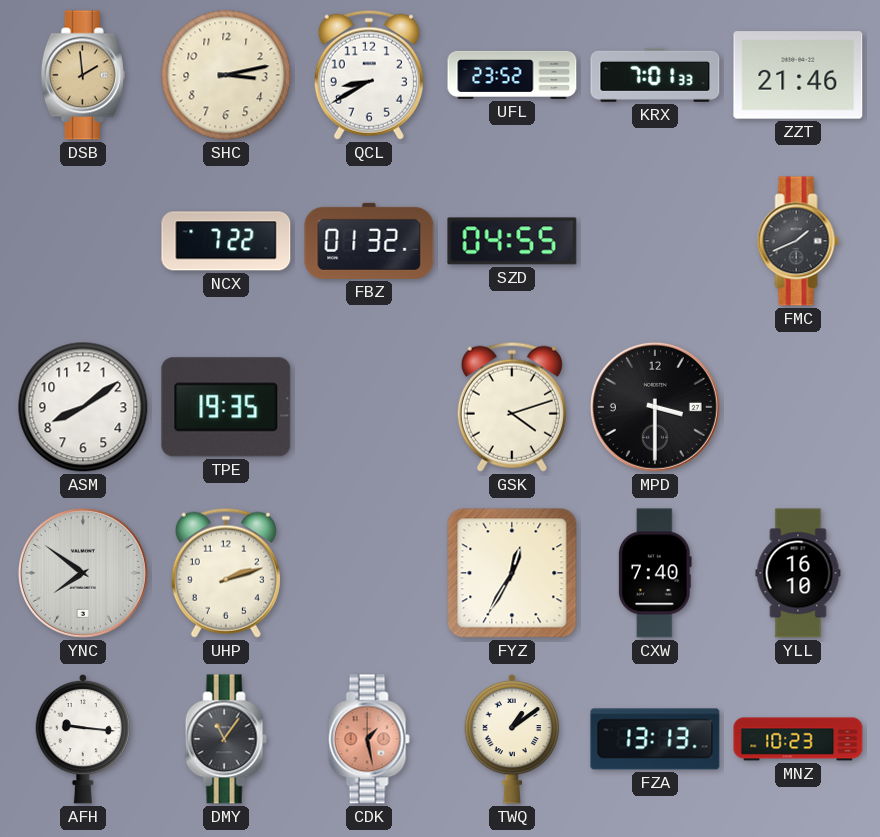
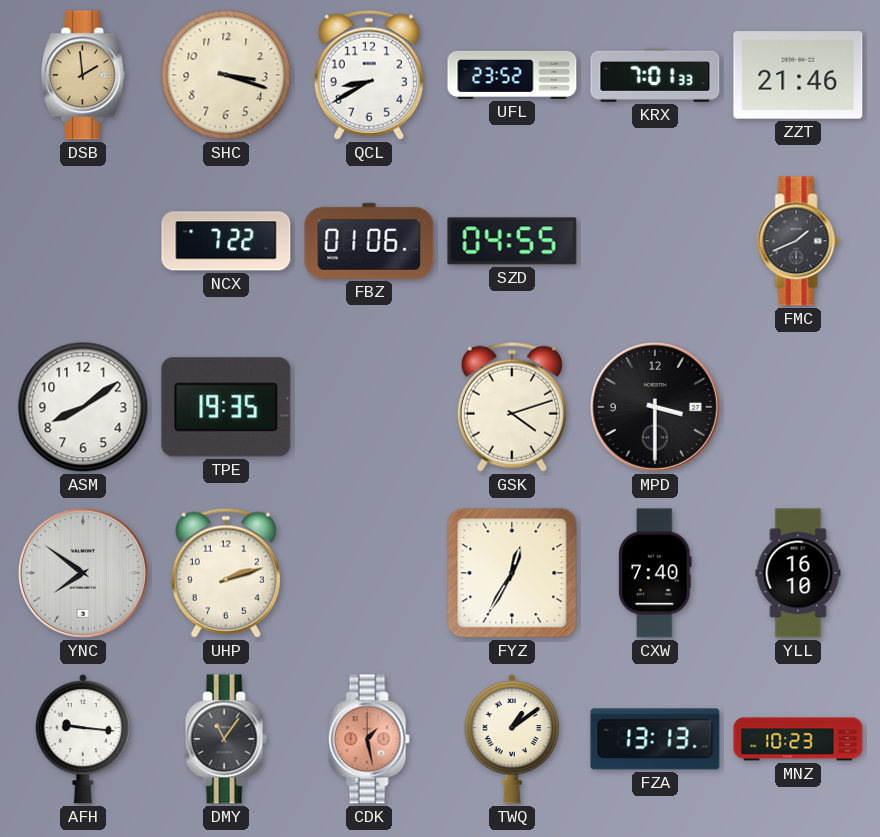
SHC: 3:13 -> 3:18
FBZ: 01:32 -> 01:06
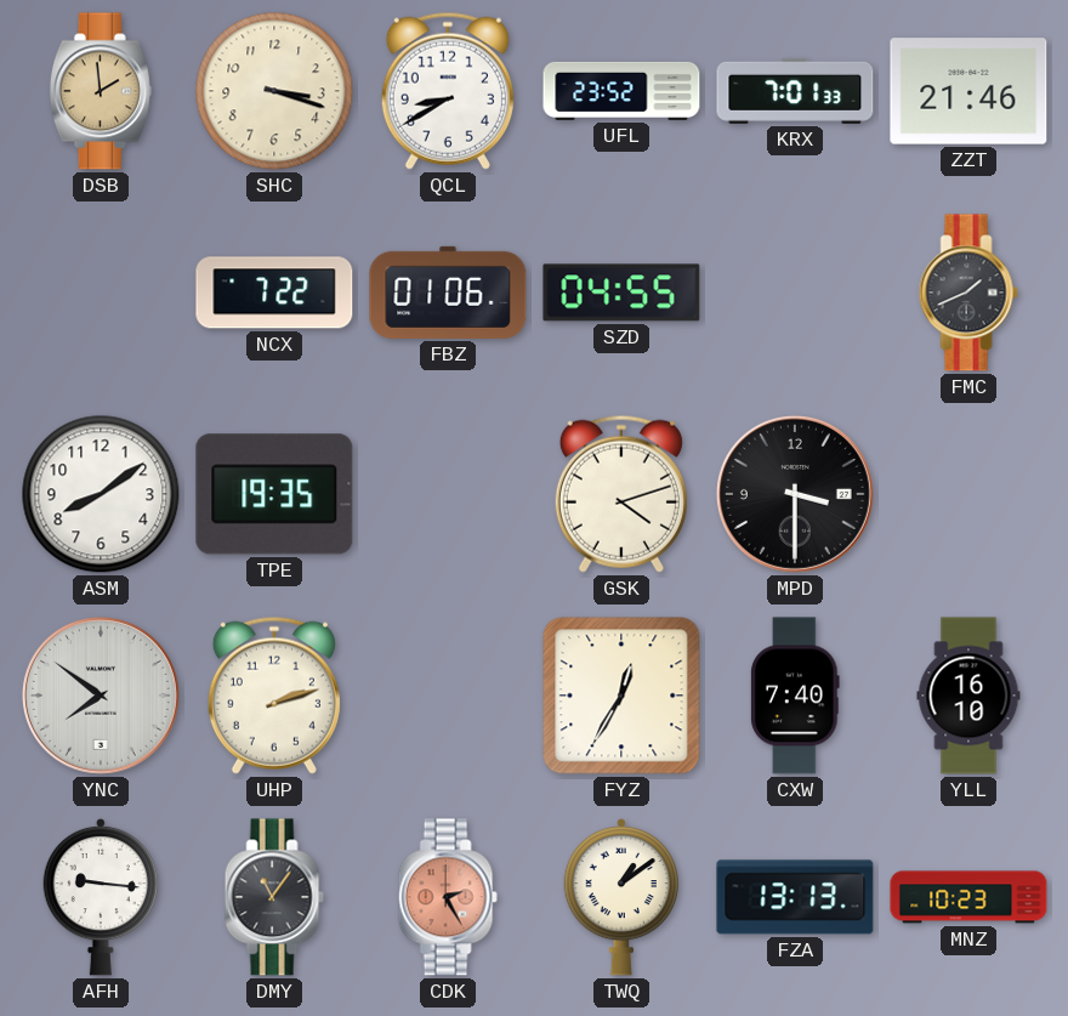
CDK: 1:28 -> 2:25
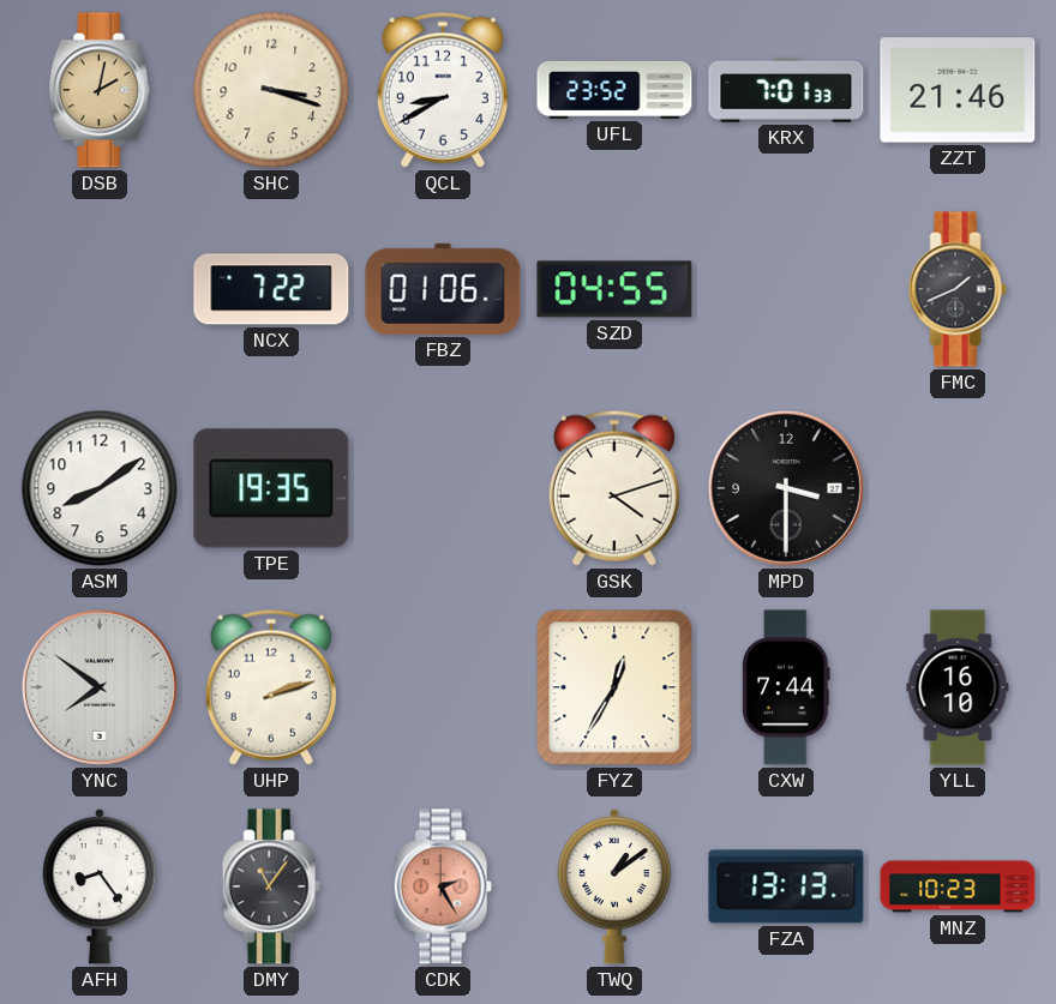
DSB: 1:59 -> 2:02
CXW: 7:40 -> 7:44
AFH: 9:16 -> 8:24
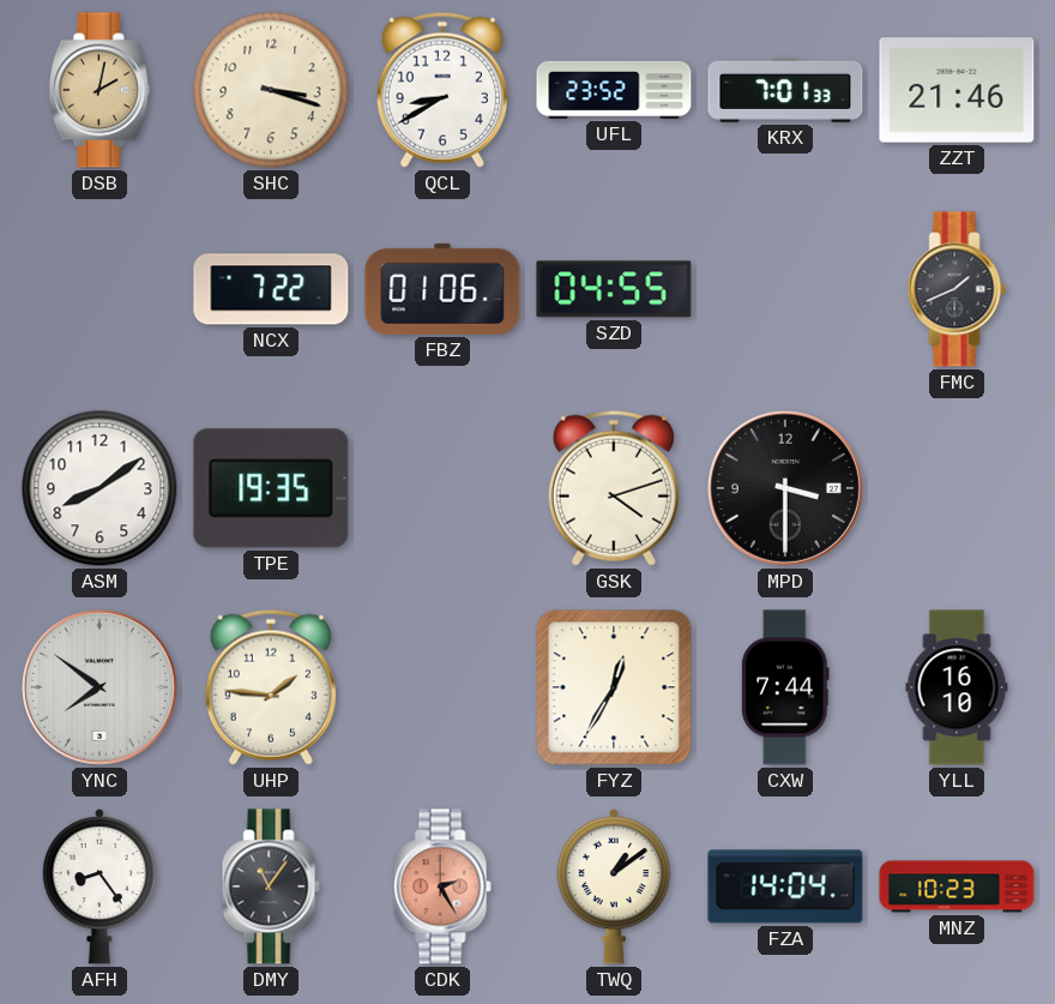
UHP: 2:12 -> 1:46
FZA: 13:13 -> 14:04
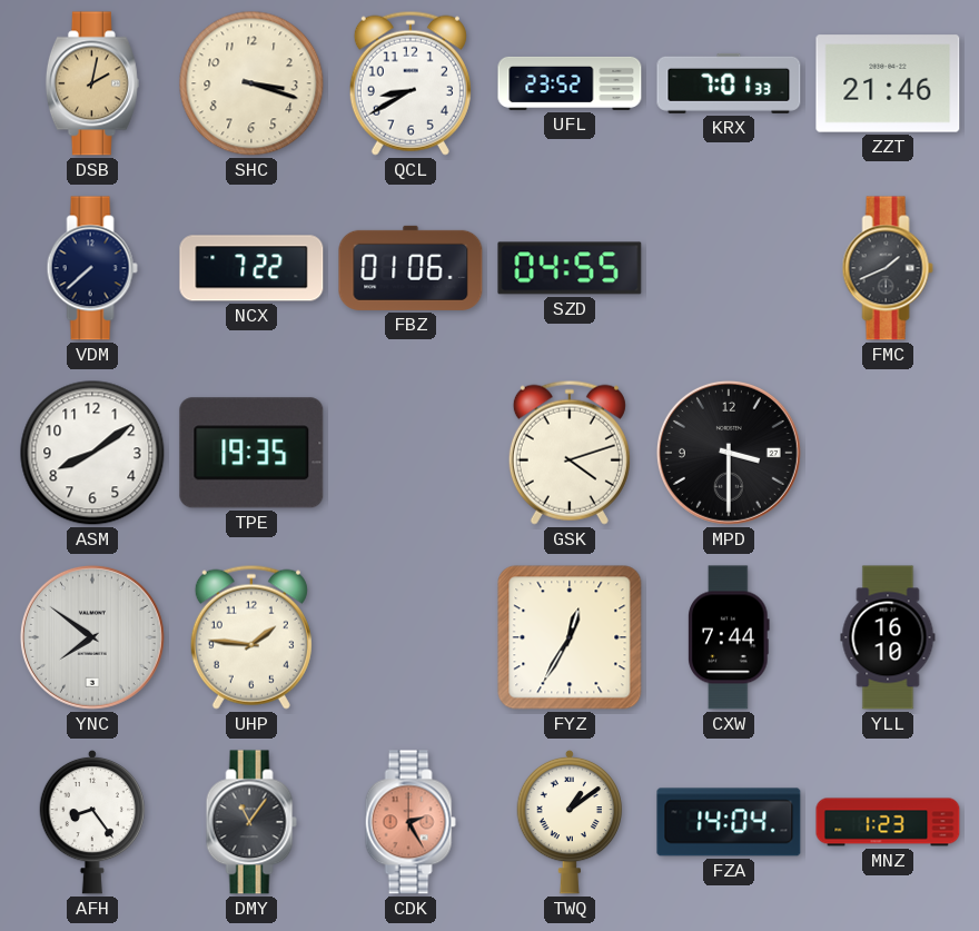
VDM: none -> 7:38
MNZ: 10:23 -> 1:23
